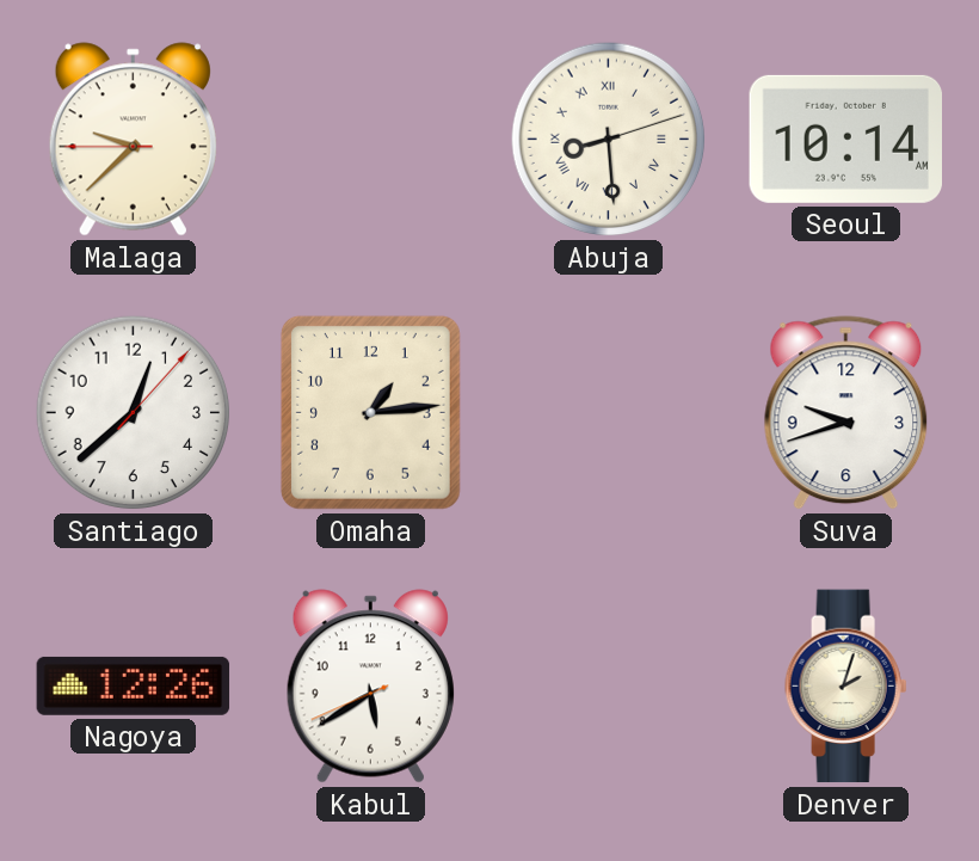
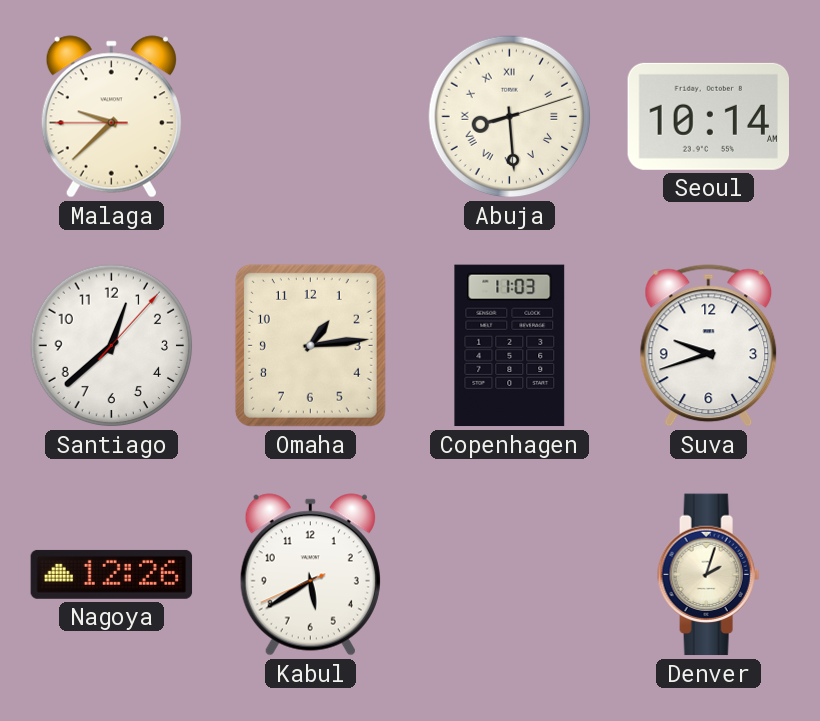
Copenhagen: none -> 11:03
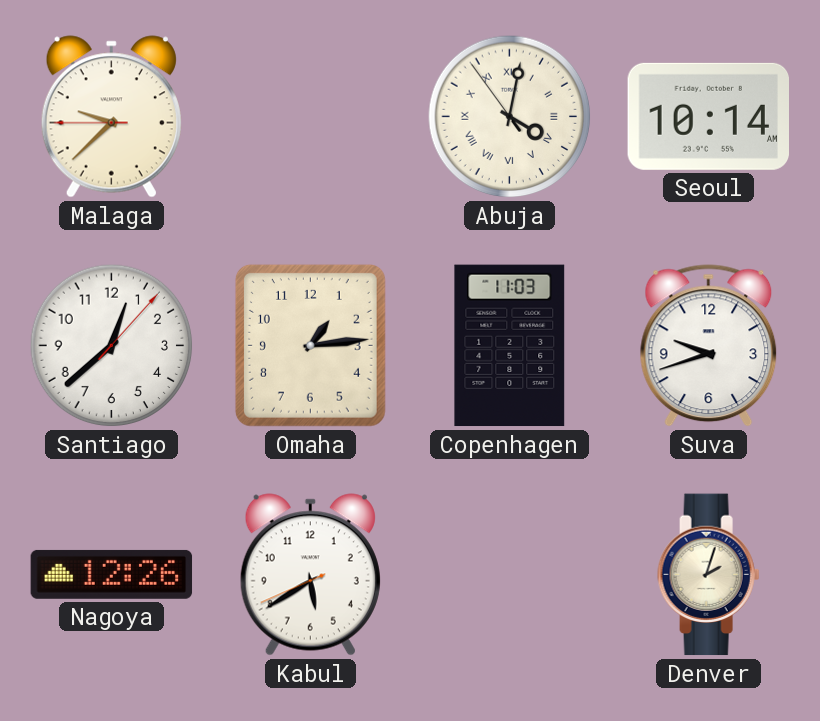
Abuja: 8:29 -> 4:01
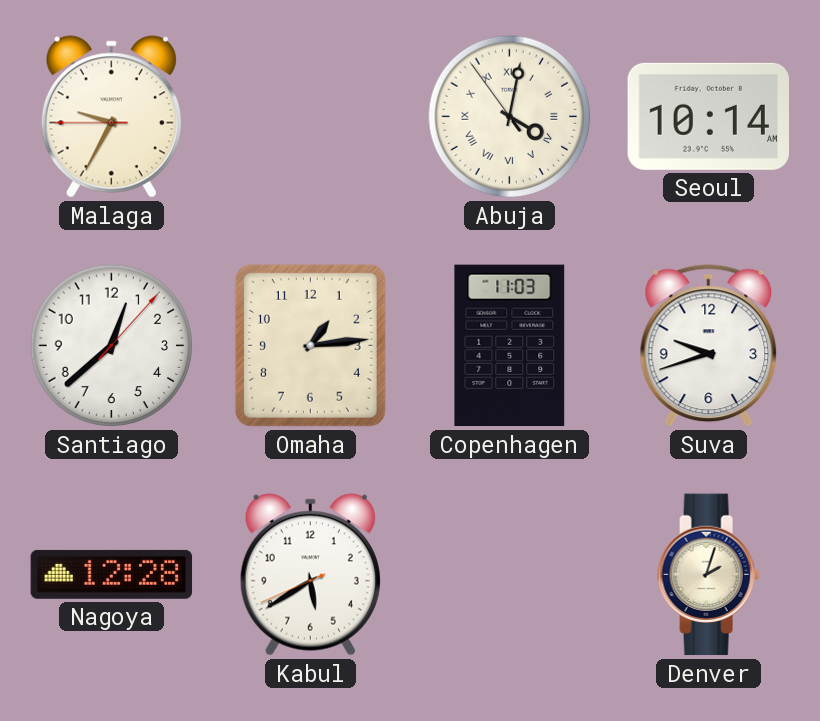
Malaga: 9:37 -> 9:34
Nagoya: 12:26 -> 12:28
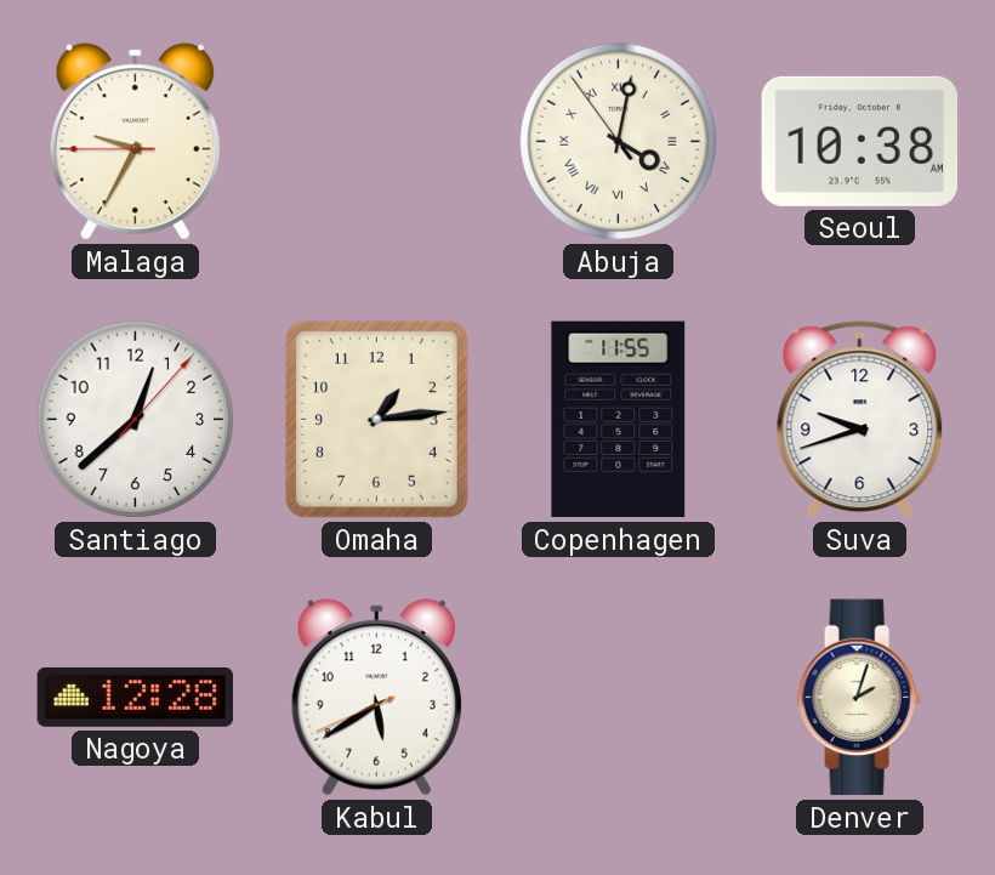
Seoul: 10:14 -> 10:38
Copenhagen: 11:03 -> 11:55
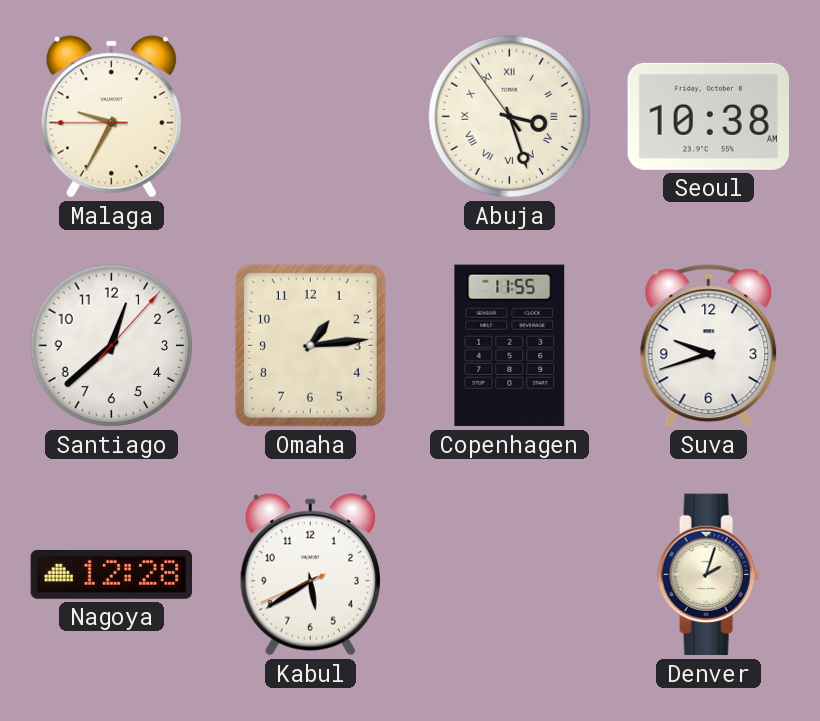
Abuja: 4:01 -> 3:26
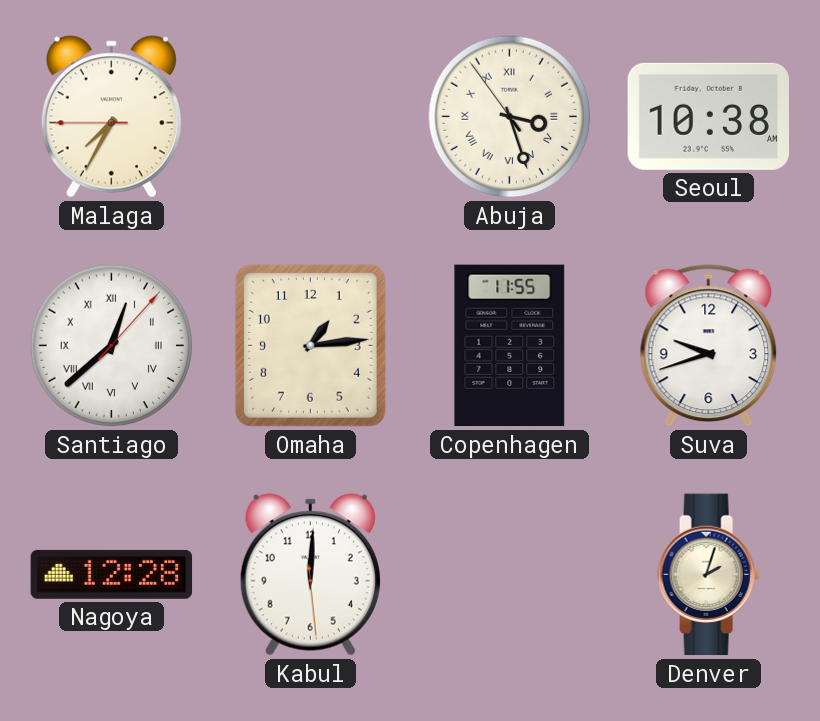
Malaga: 9:34 -> 7:34
Santiago numerals: Arabic -> Roman
Kabul: 5:39 -> 12:00
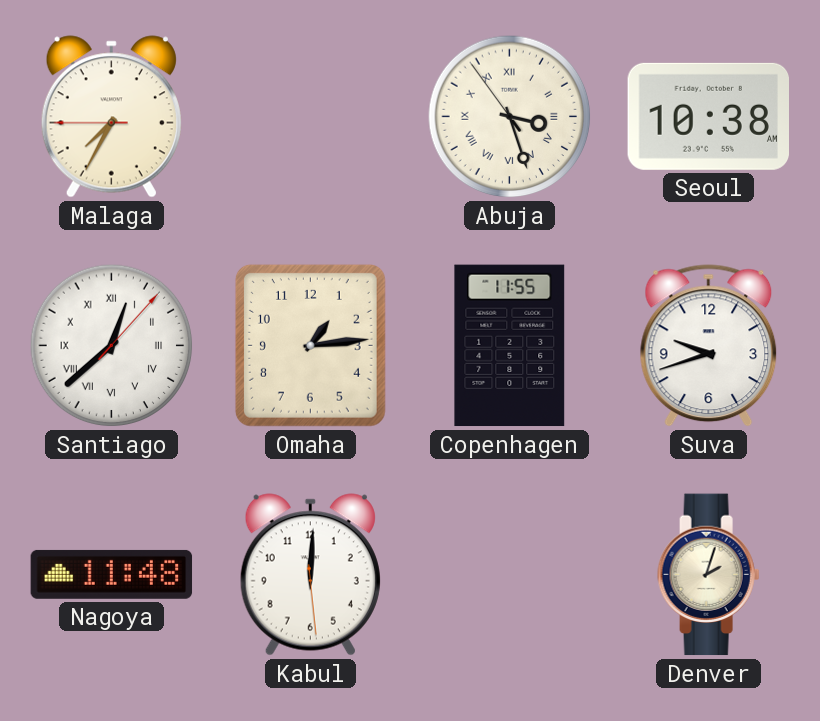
Nagoya: 12:28 -> 11:48
